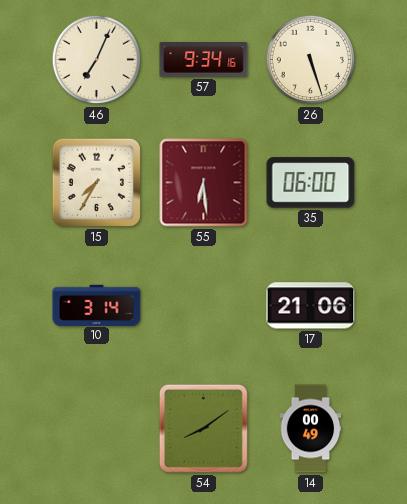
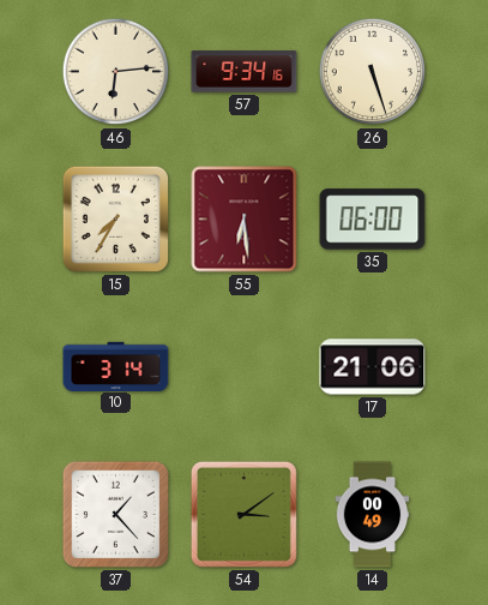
46: 7:04 -> 6:14
37: none -> 1:23
54: 8:09 -> 3:09
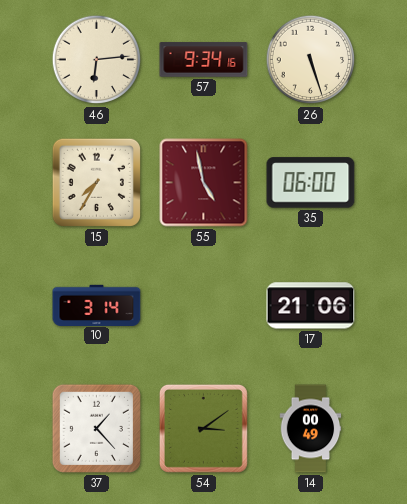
55: 6:29 -> 4:58
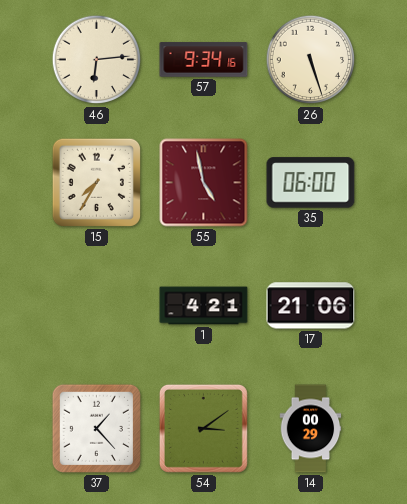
10: 3:14 -> none
1: none -> 4:21
14: 00:49 -> 00:29
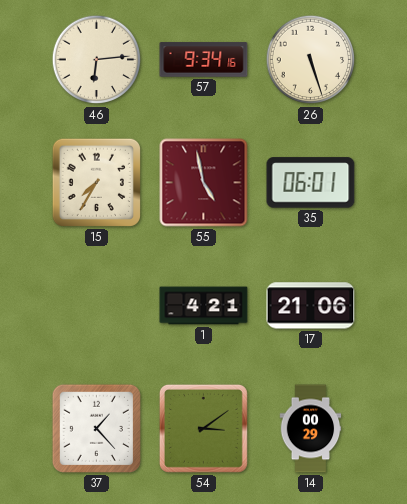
35: 06:00 -> 06:01
